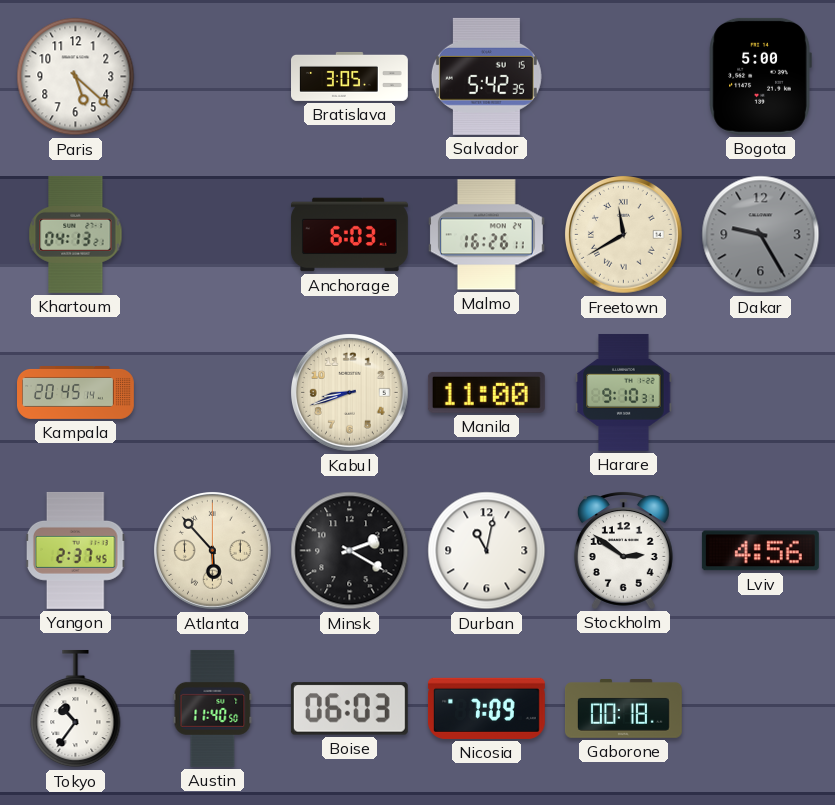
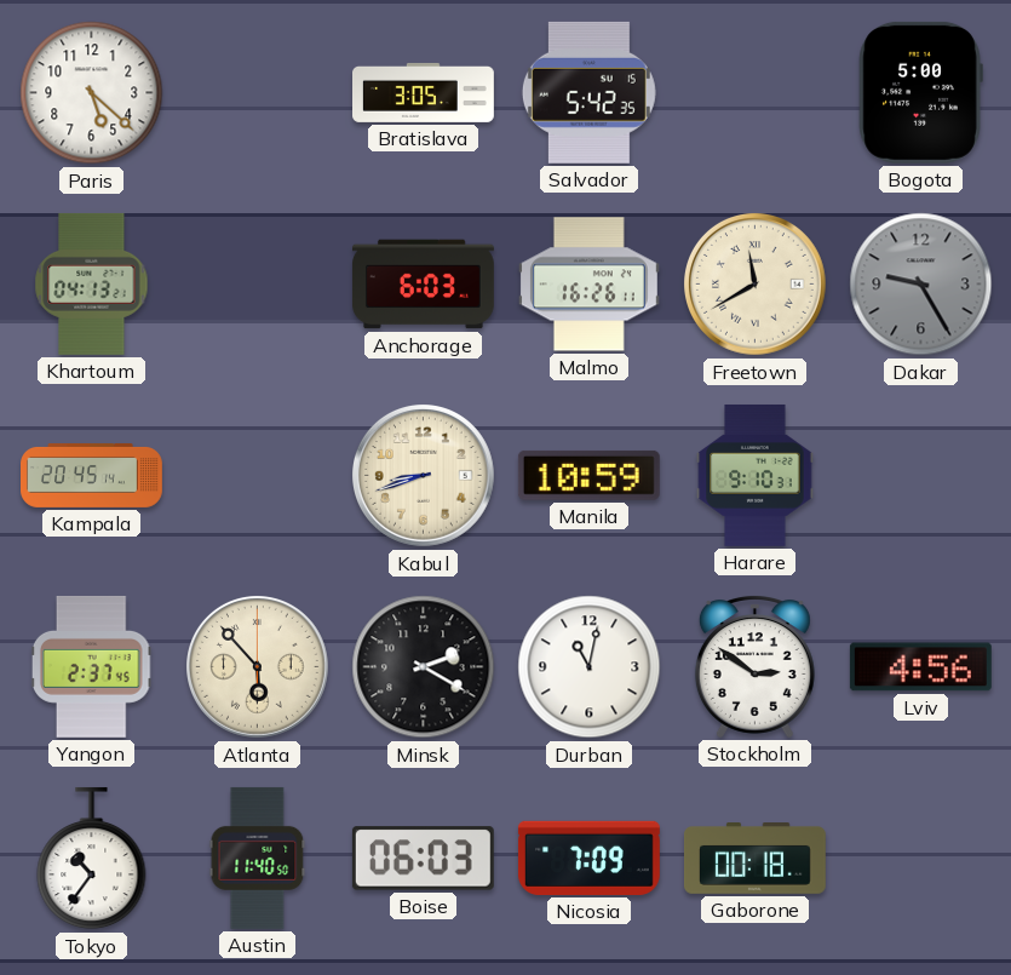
Manila: 11:00 -> 10:59
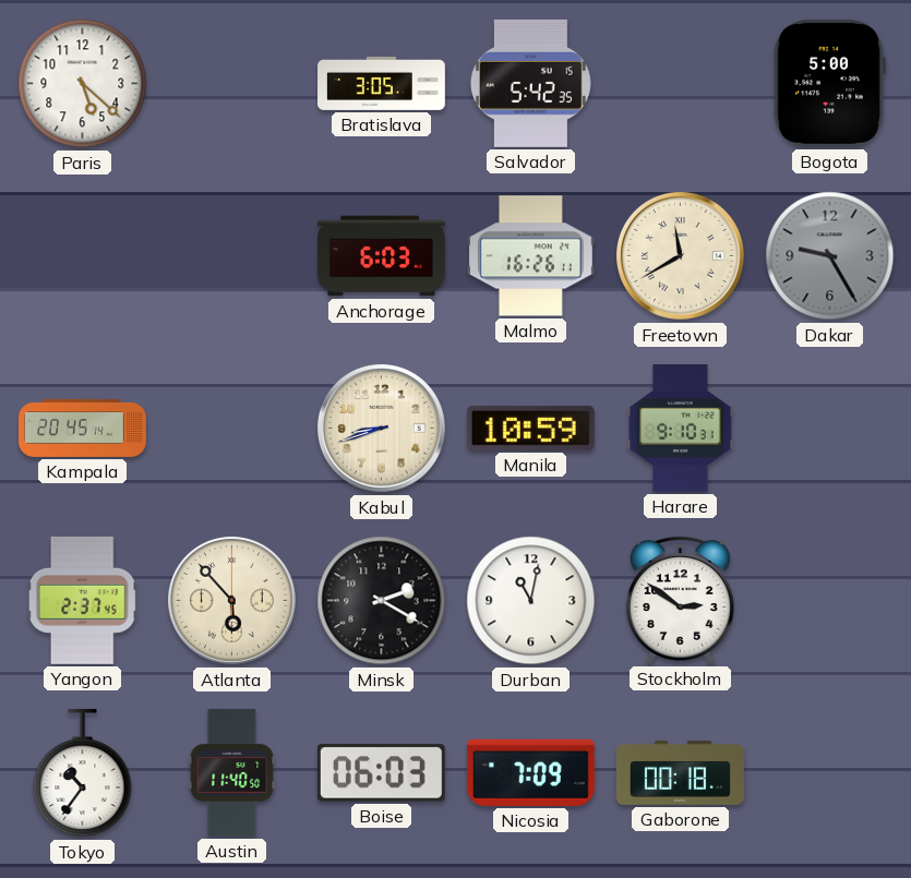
Khartoum: 04:13 -> none
Lviv: 4:56 -> none
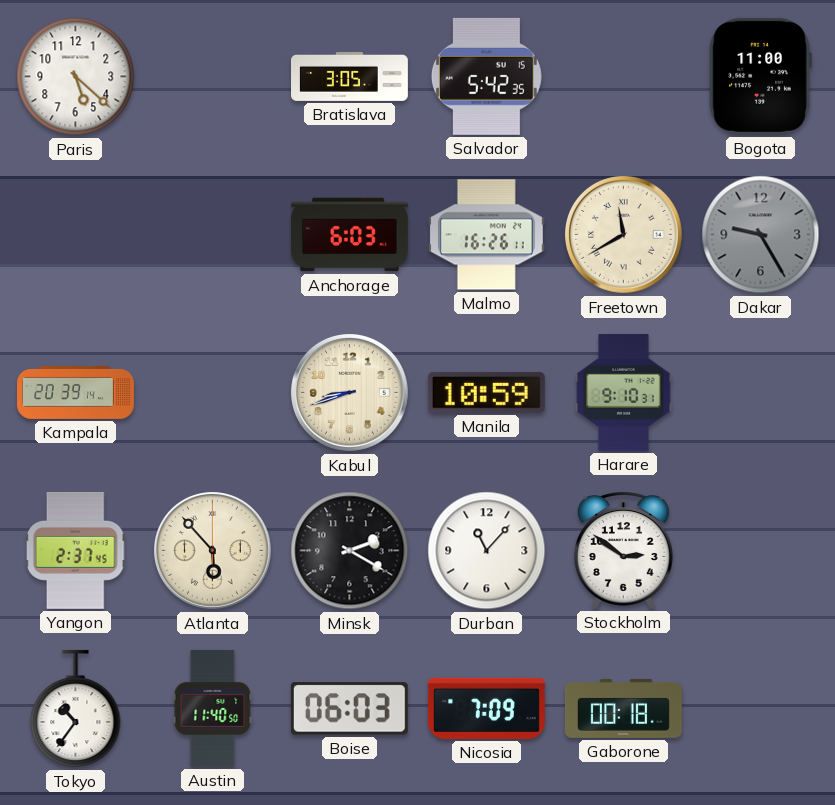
Bogota: 5:00 -> 11:00
Kampala: 20:45 -> 20:39
Durban: 11:02 -> 11:07
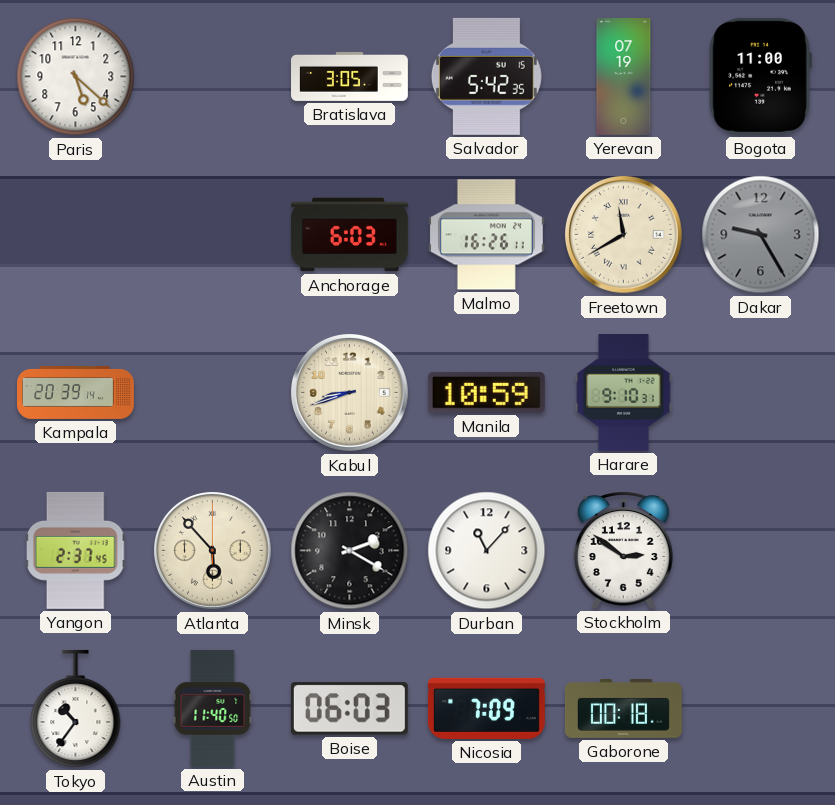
Yerevan: none -> 07:19
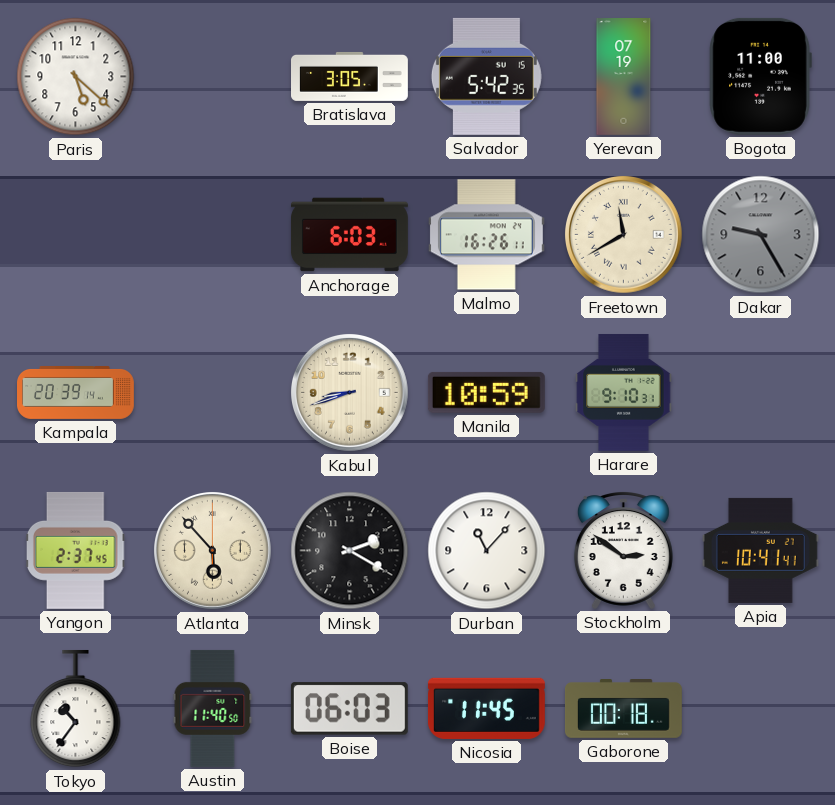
Apia: none -> 10:41
Nicosia: 7:09 -> 11:45
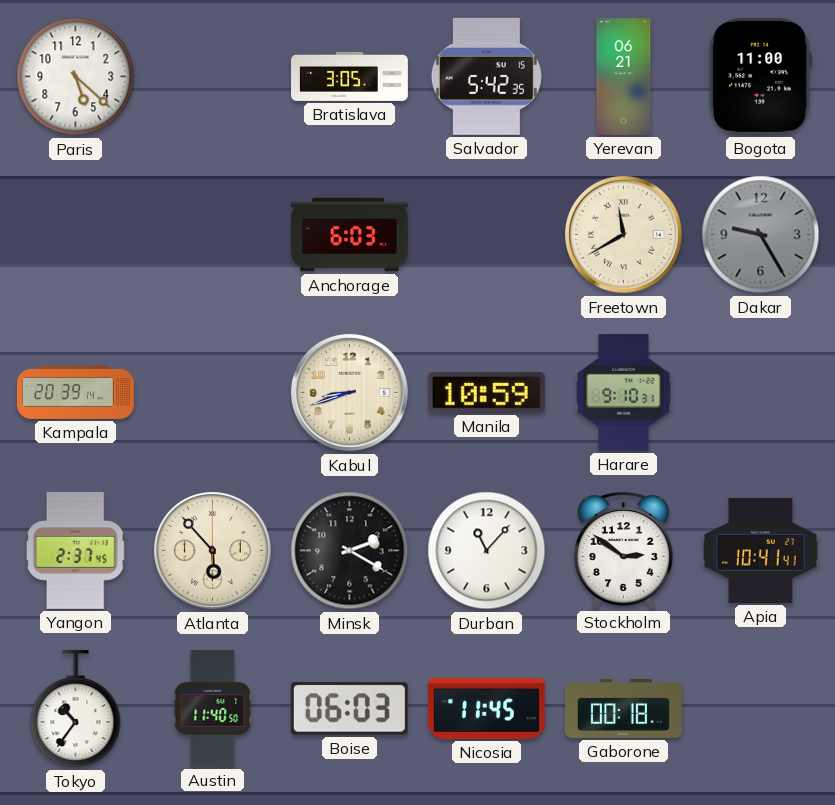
Yerevan: 07:19 -> 06:21
Malmo: 16:26 -> none
